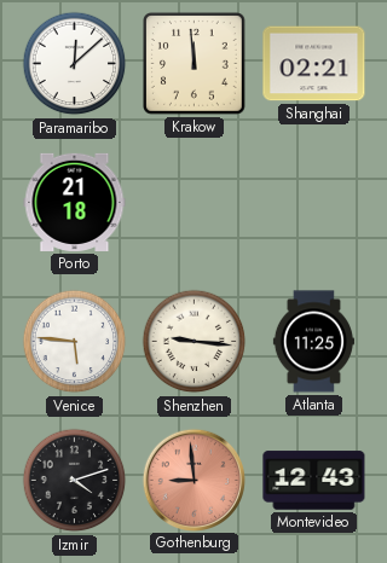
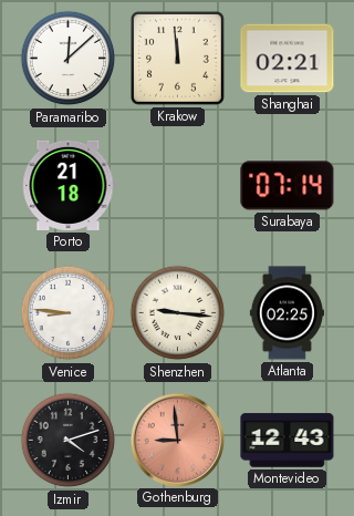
Surabaya: none -> 07:14
Venice: 5:46 -> 8:46
Atlanta: 11:25 -> 02:25
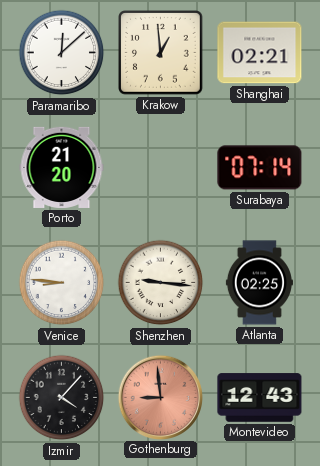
Krakow: 11:59 -> 12:59
Porto: 21:18 -> 21:20
Izmir: 4:12 -> 4:07
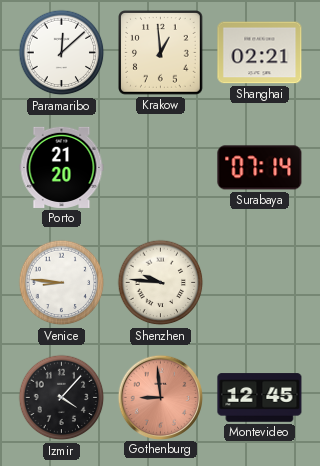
Shenzhen: 9:16 -> 9:46
Atlanta: 02:25 -> none
Montevideo: 12:43 -> 12:45
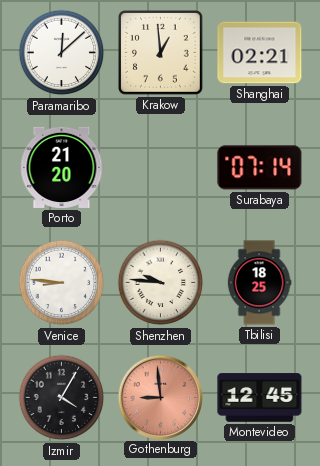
Tbilisi: none -> 18:25
Izmir: 4:07 -> 4:05
